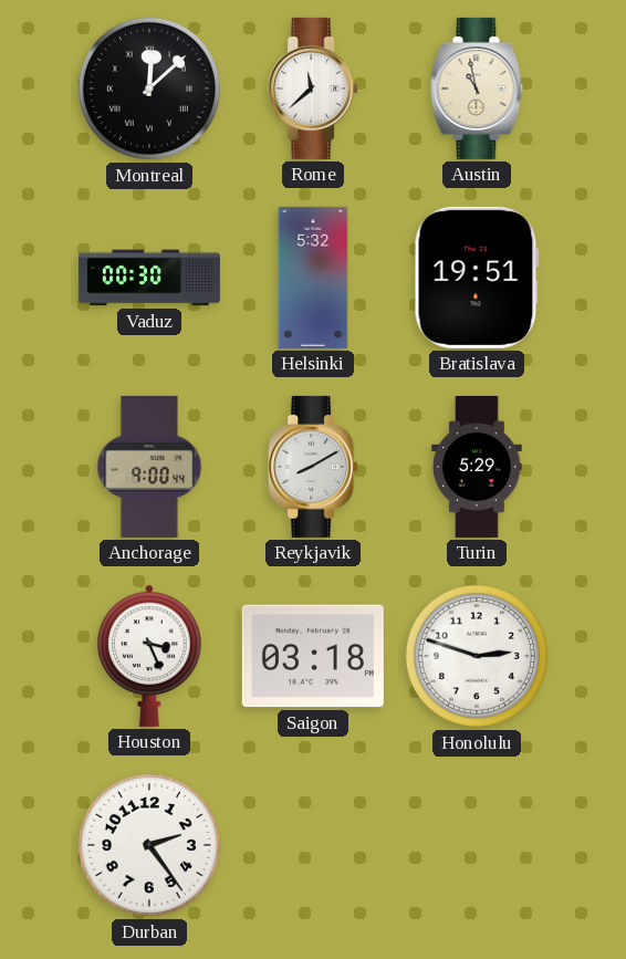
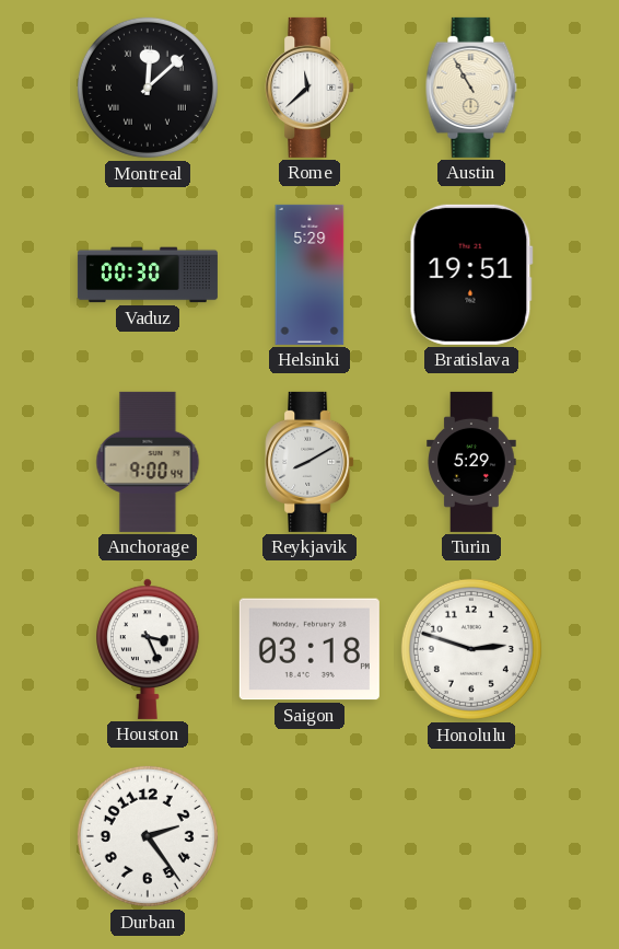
Austin: 10:58 -> 10:55
Helsinki: 5:32 -> 5:29
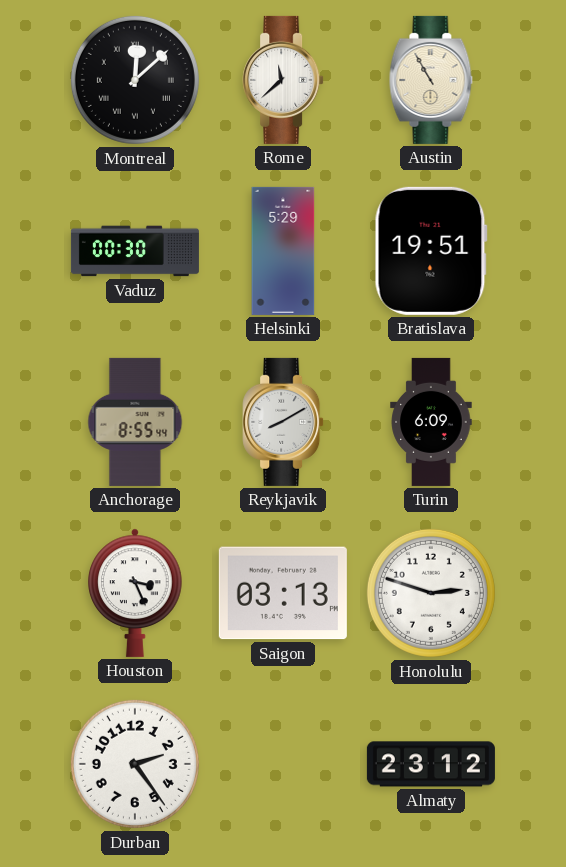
Anchorage: 9:00 -> 8:55
Turin: 5:29 -> 6:09
Saigon: 03:18 -> 03:13
Almaty: none -> 23:12
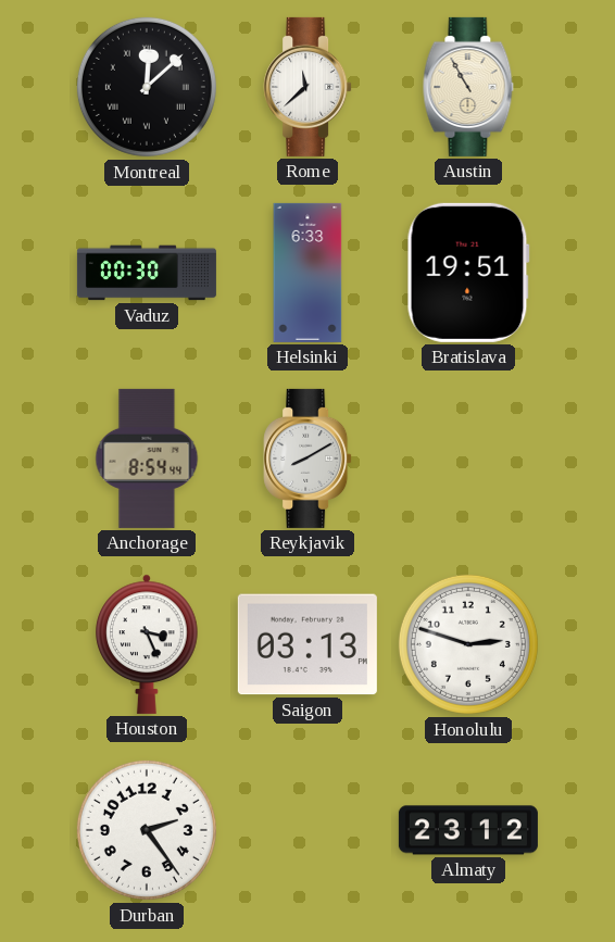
Helsinki: 5:29 -> 6:33
Anchorage: 8:55 -> 8:54
Turin: 6:09 -> none
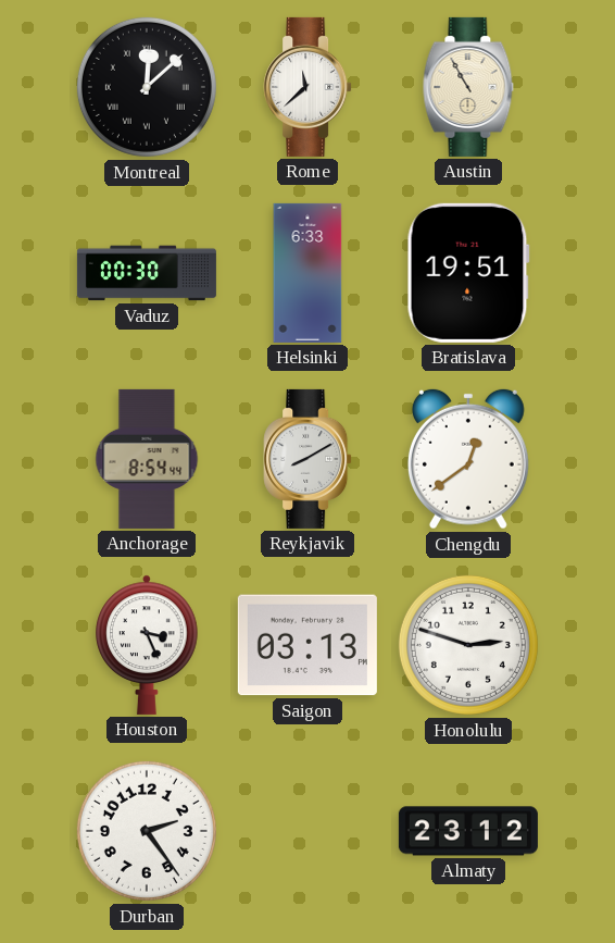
Chengdu: none -> 12:39
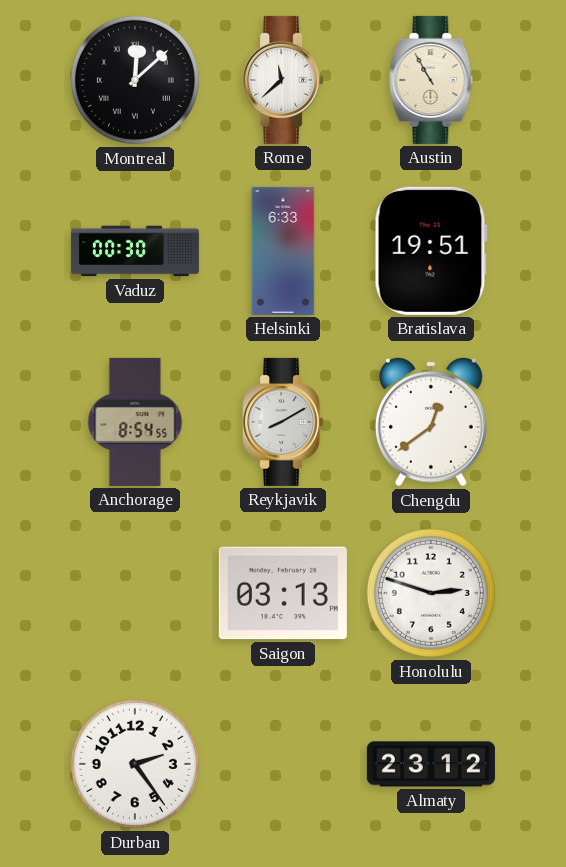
Anchorage: 8:54:44 -> 8:54:55
Houston: 3:26 -> none
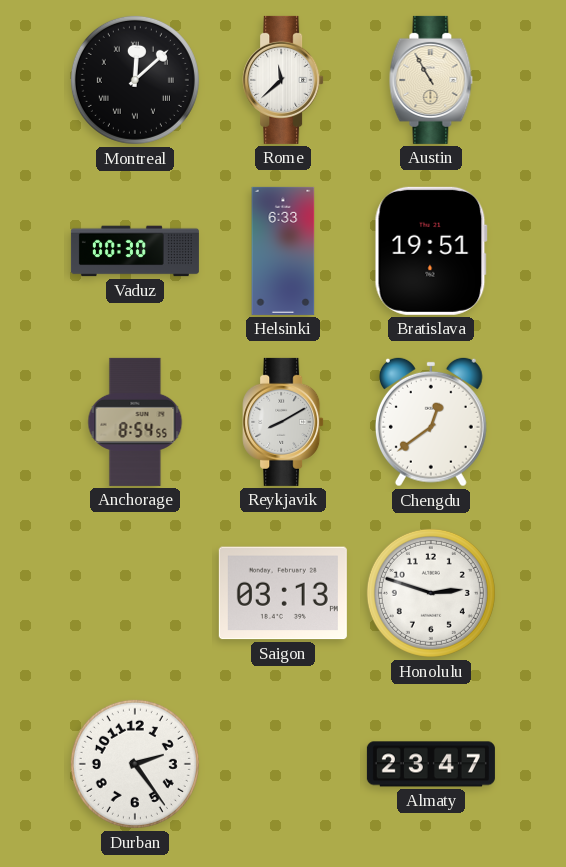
Almaty: 23:12 -> 23:47
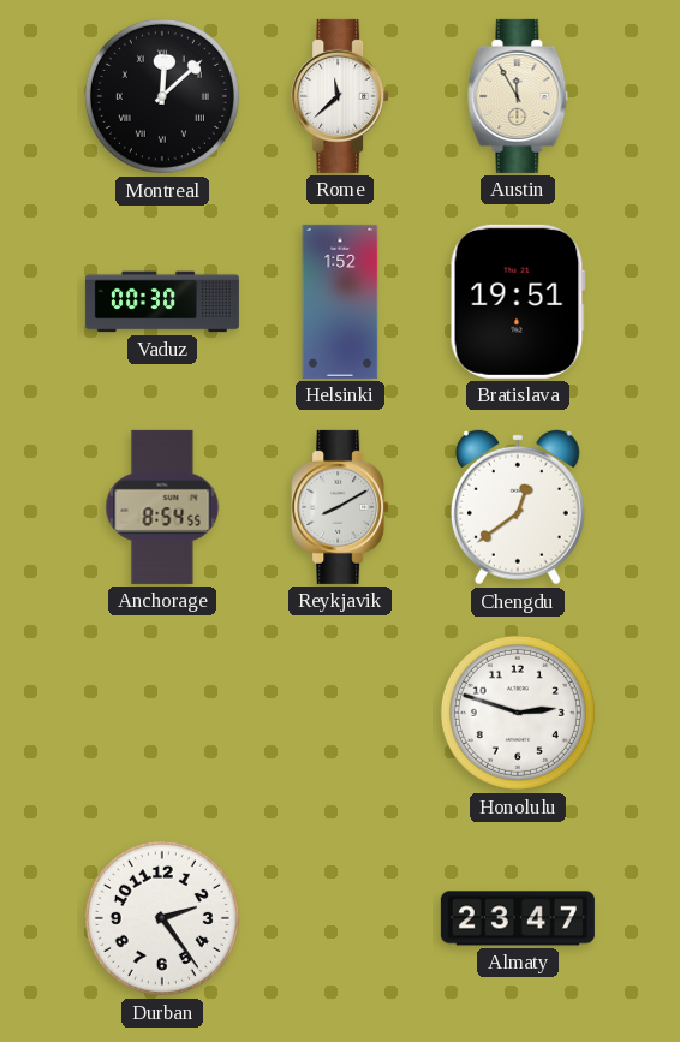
Austin: 10:55 -> 11:55
Helsinki: 6:33 -> 1:52
Saigon: 03:13 -> none
